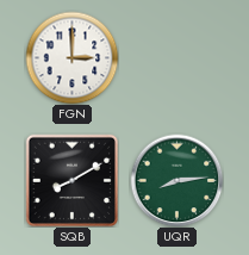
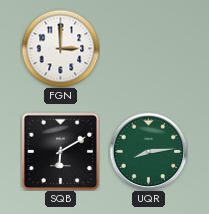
SQB: 8:10 -> 6:10
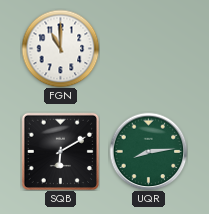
FGN: 3:00 -> 11:00
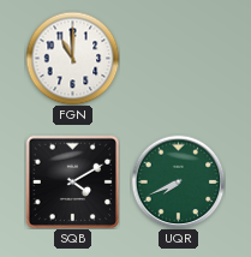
SQB: 6:10 -> 4:10
UQR: 8:14 -> 7:41
